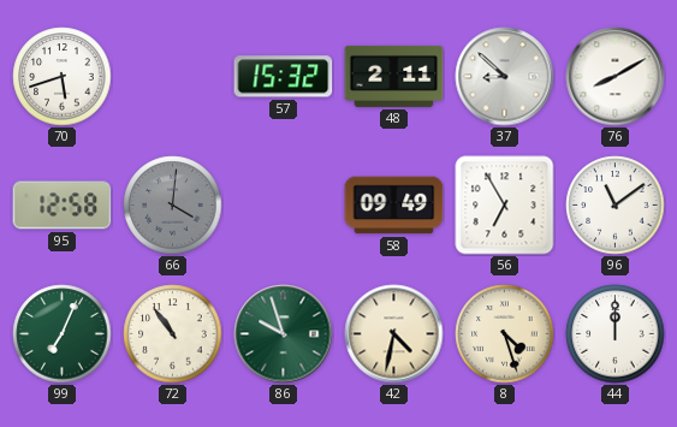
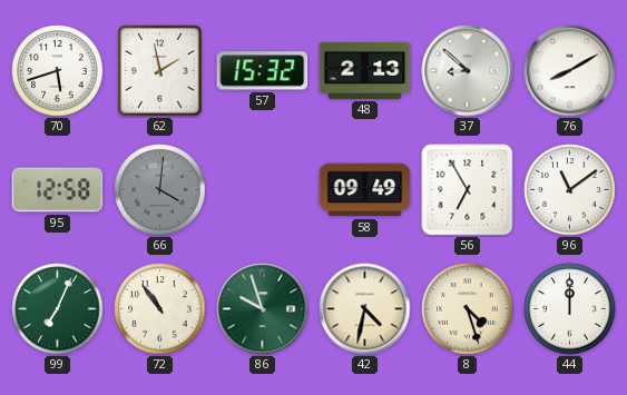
62: none -> 1:58
48: 2:11 -> 2:13
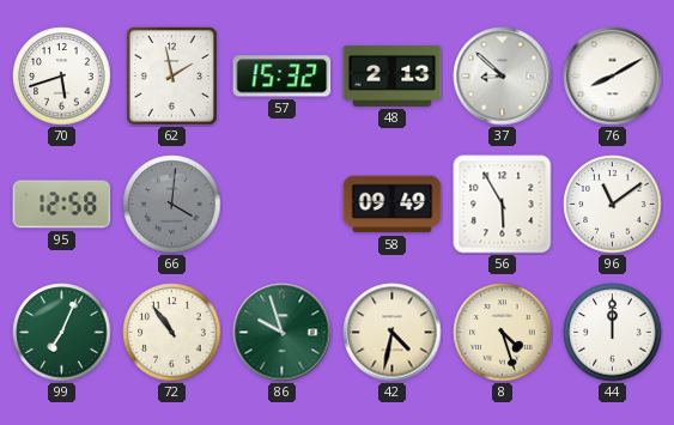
56: 6:55 -> 5:55
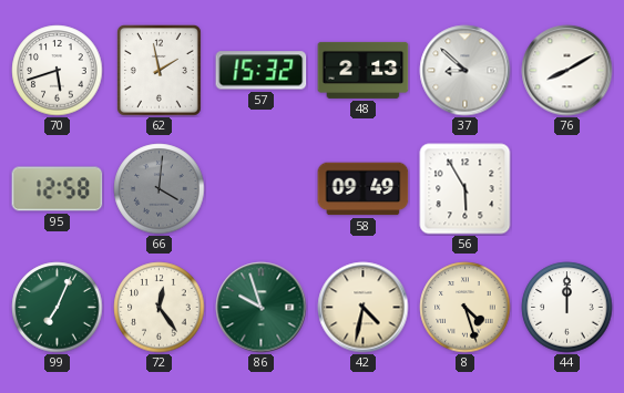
96: 11:09 -> none
72: 10:54 -> 12:24
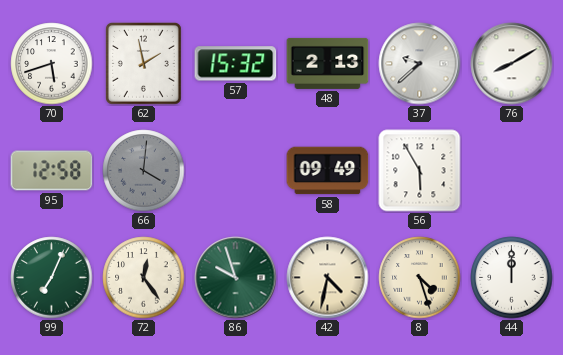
37: 8:52 -> 9:38
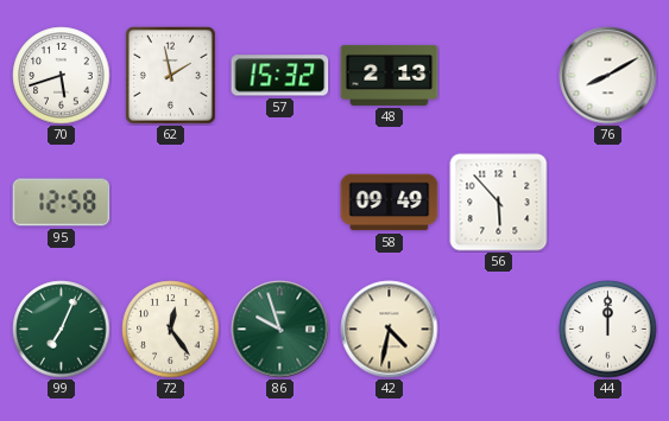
37: 9:38 -> none
66: 4:01 -> none
56: 5:55 -> 5:53
8: 4:27 -> none
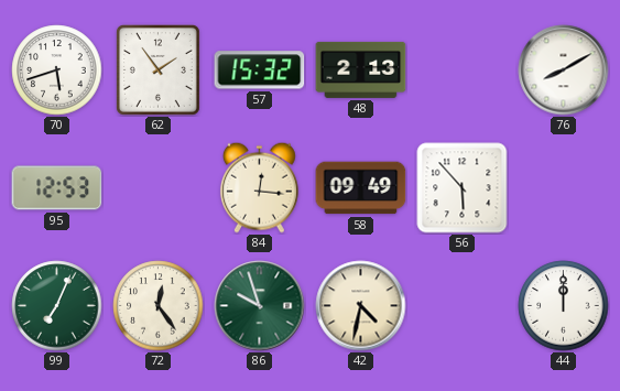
62: 1:58 -> 1:54
95: 12:58 -> 12:53
84: none -> 12:16
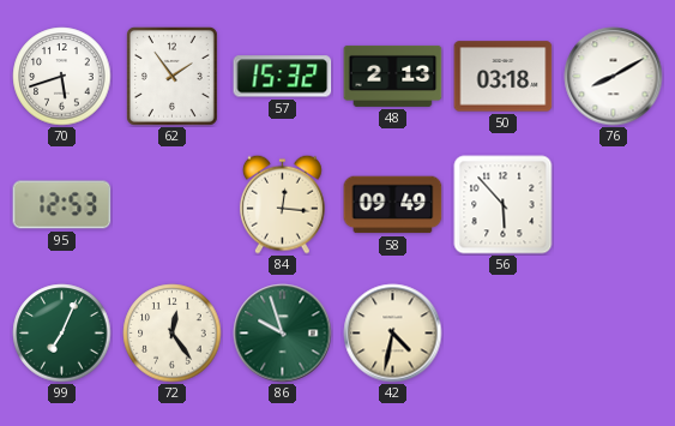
50: none -> 03:18
44: 12:00 -> none
